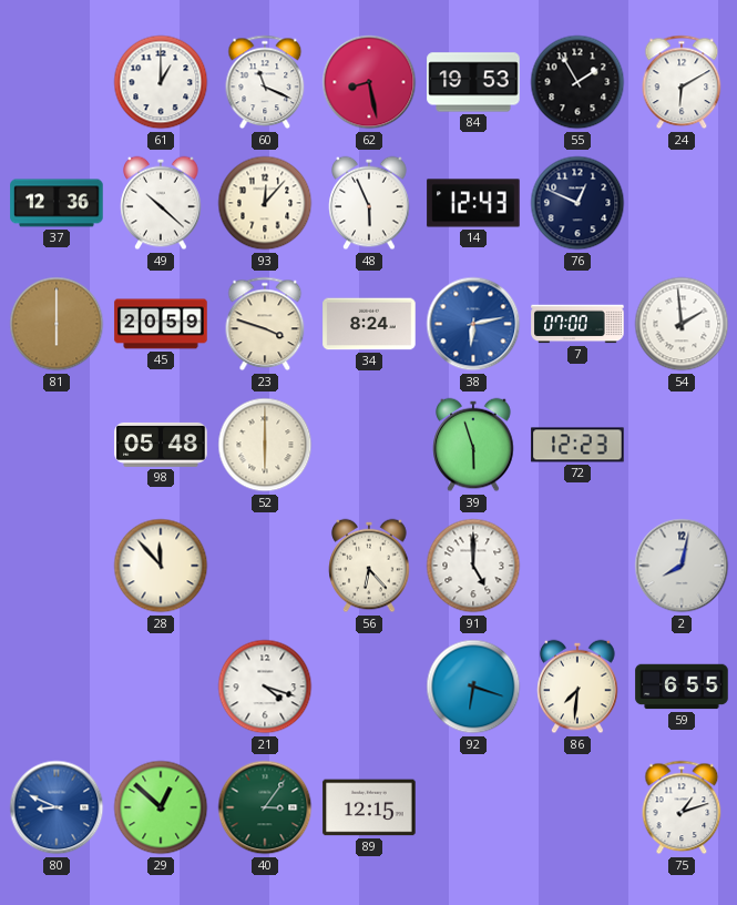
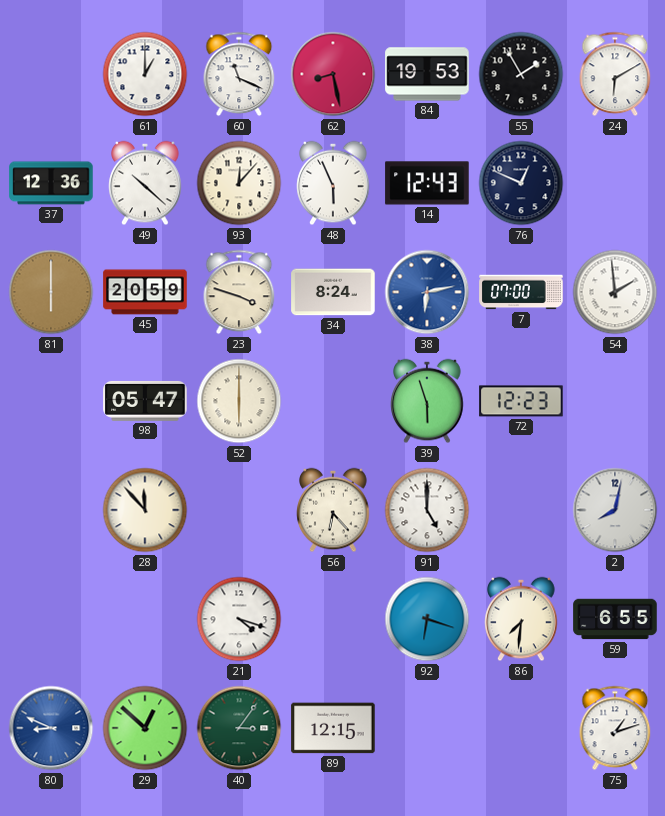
98: 05:48 -> 05:47
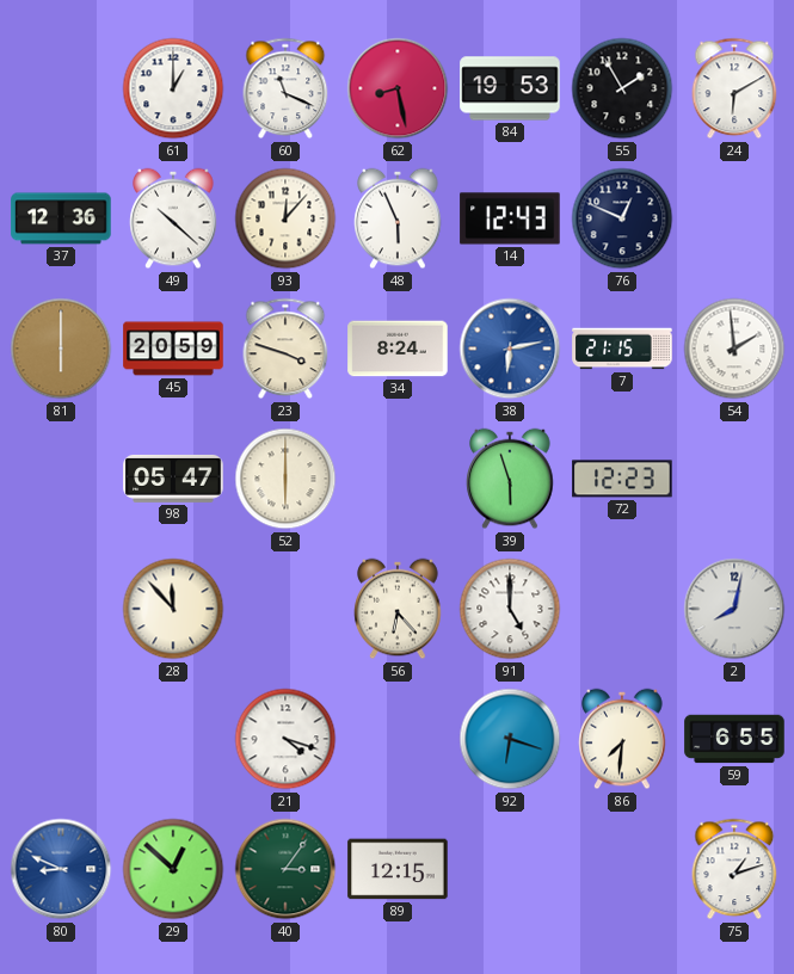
7: 07:00 -> 21:15
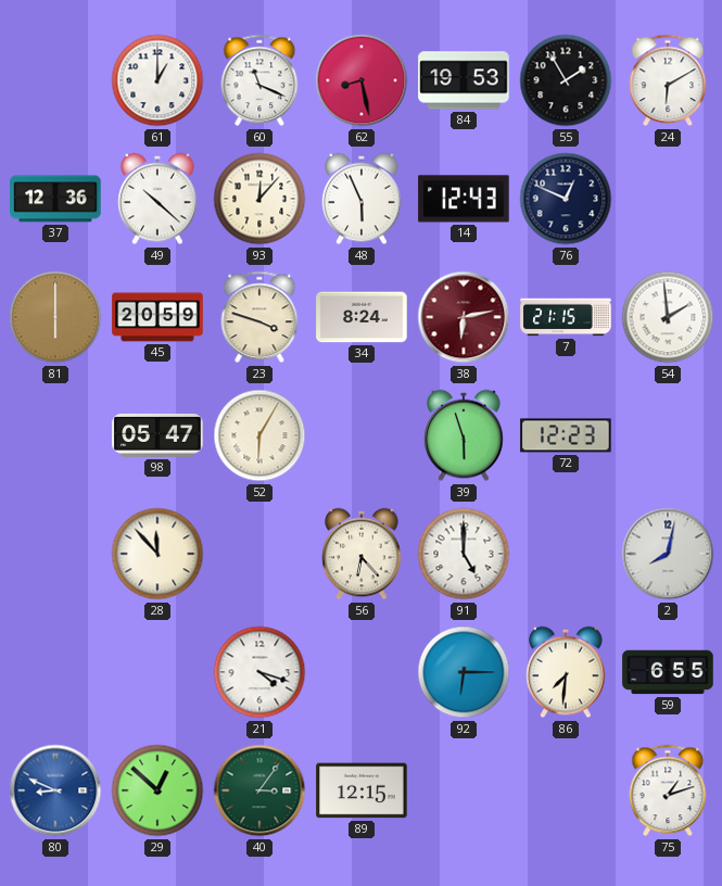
38 dial: blue -> burgundy
52: 6:00 -> 6:05
92: 6:18 -> 6:15
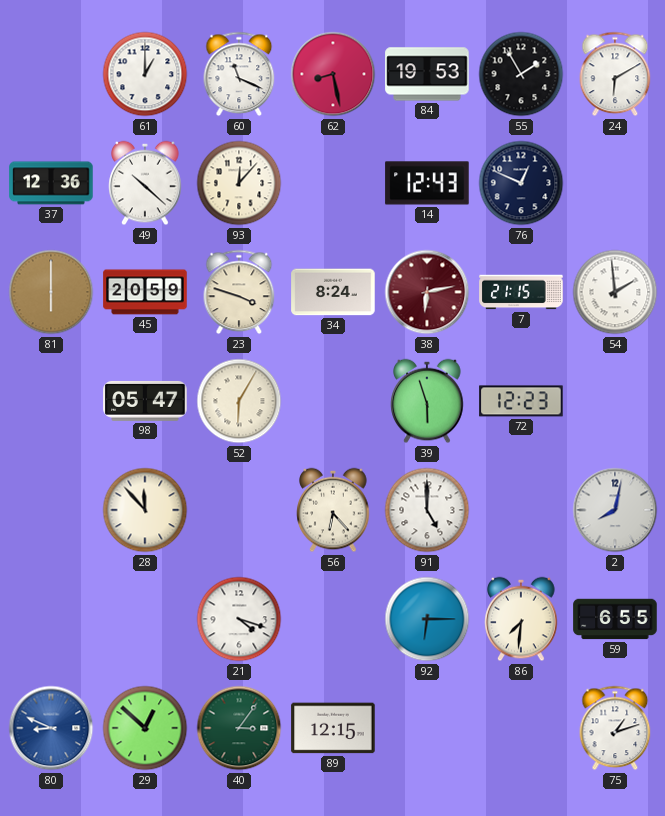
48: 5:56 -> none
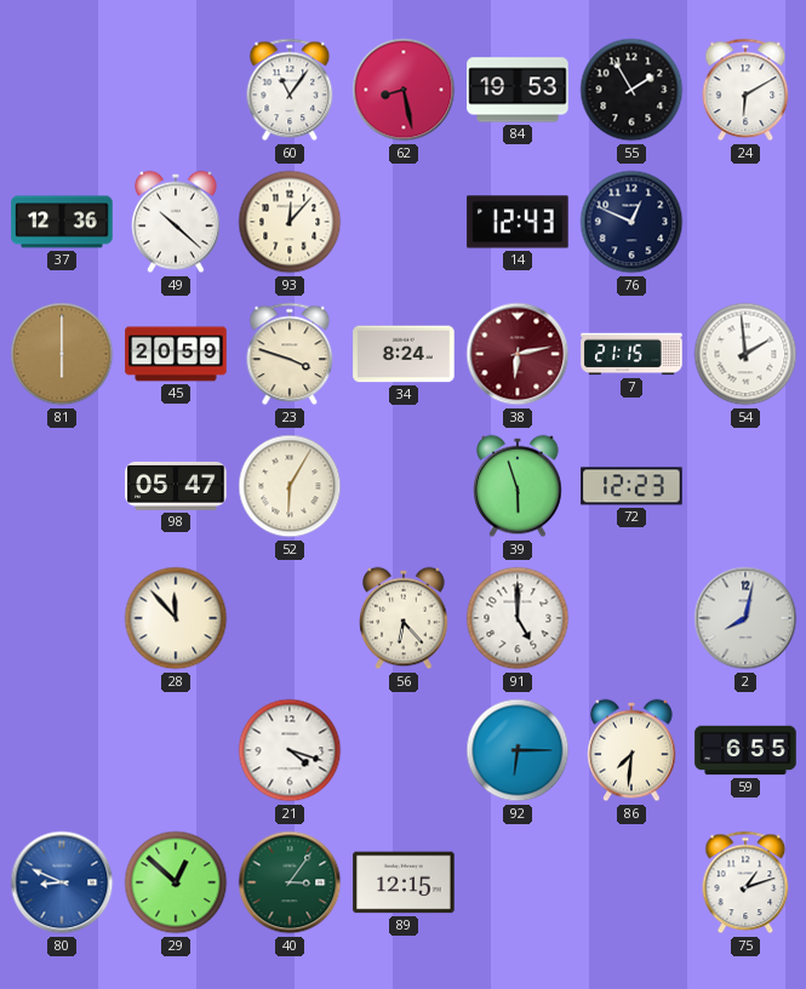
61: 1:00 -> none
60: 11:19 -> 11:06
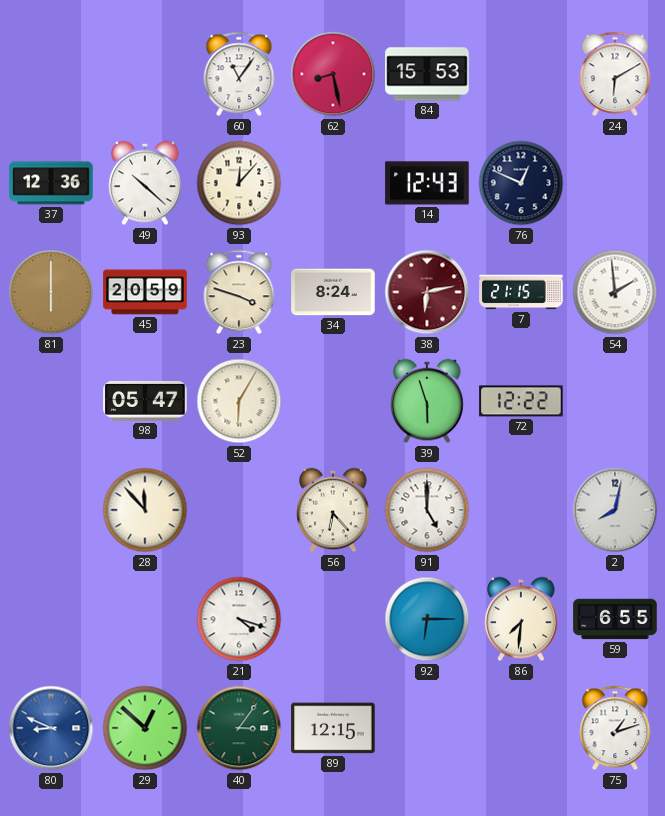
84: 19:53 -> 15:53
55: 1:55 -> none
72: 12:23 -> 12:22
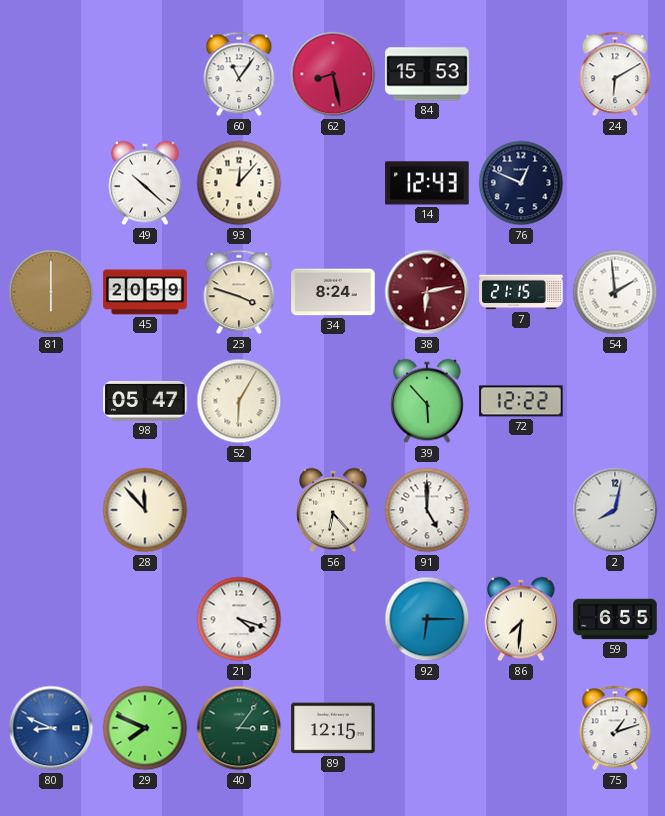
37: 12:36 -> none
39: 5:57 -> 5:53
29: 12:52 -> 7:49
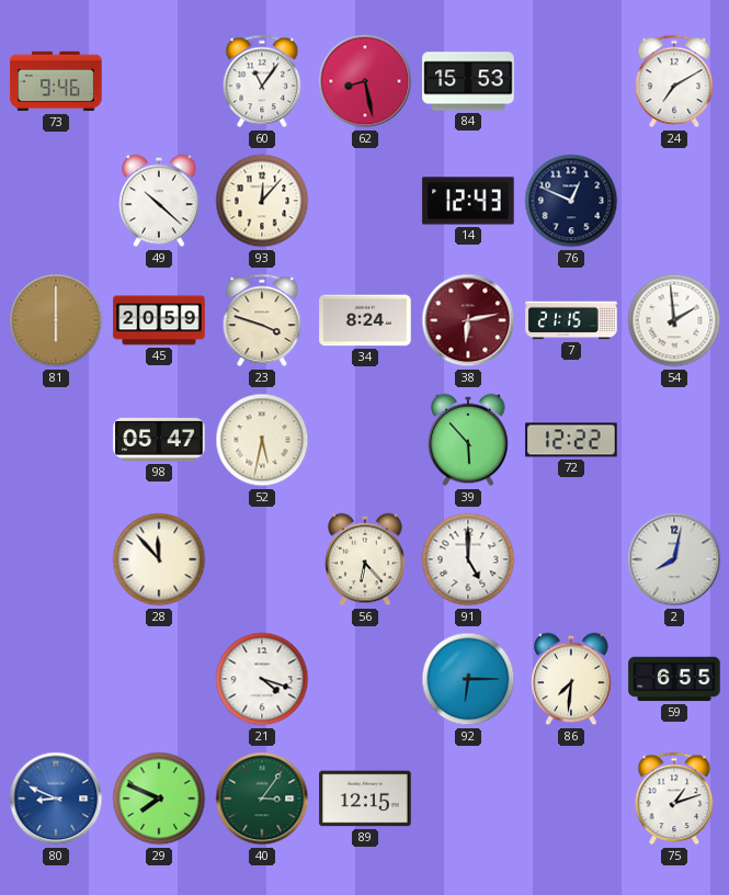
73: none -> 9:46
24: 6:10 -> 7:10
52: 6:05 -> 5:32
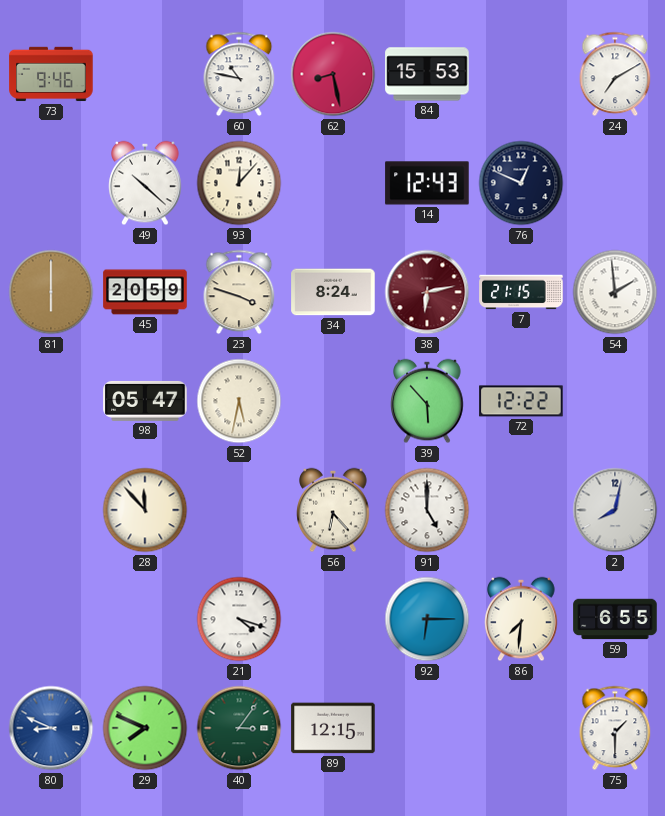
60: 11:06 -> 10:47
75: 1:12 -> 1:30
